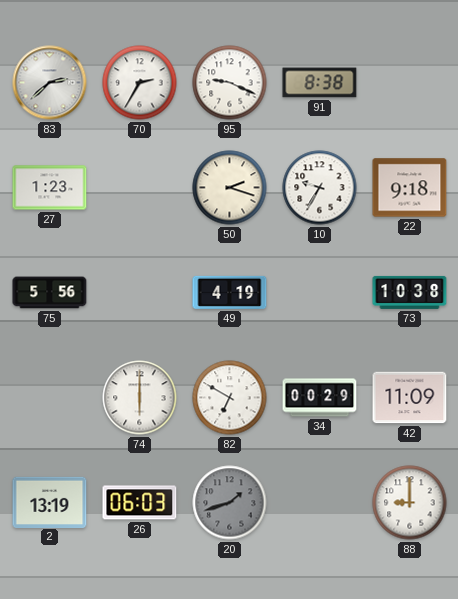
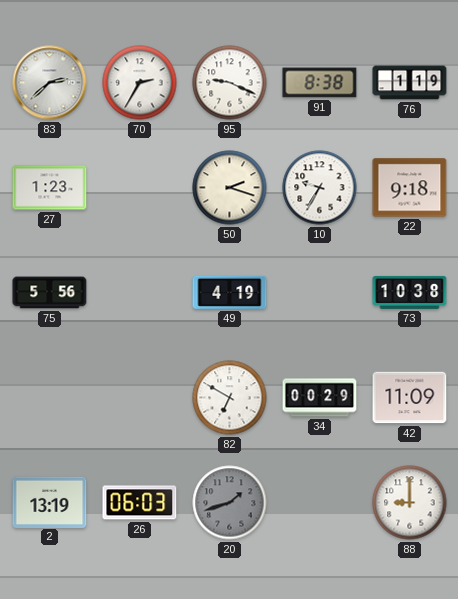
76: none -> 1:19
74: 6:00 -> none
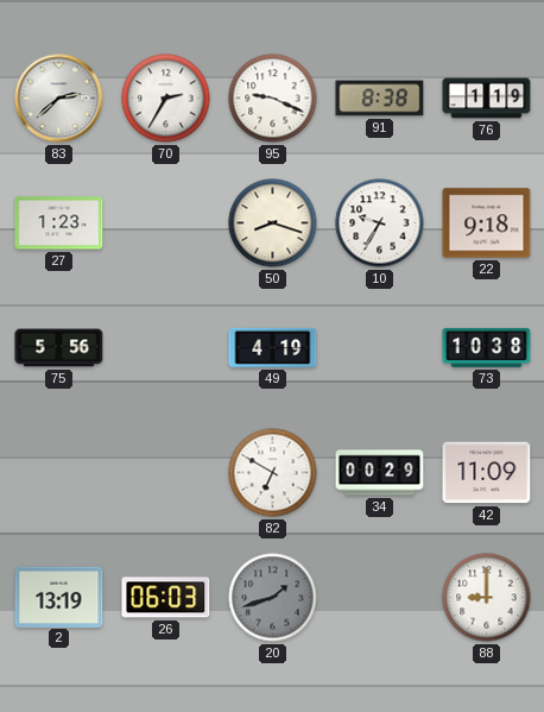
50: 2:18 -> 8:18
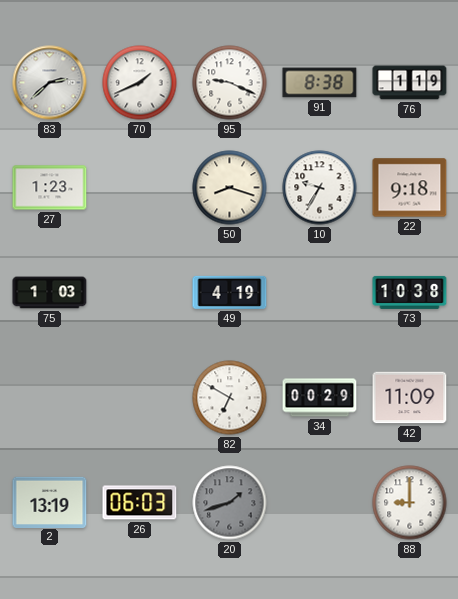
70: 2:35 -> 1:41
75: 5:56 -> 1:03
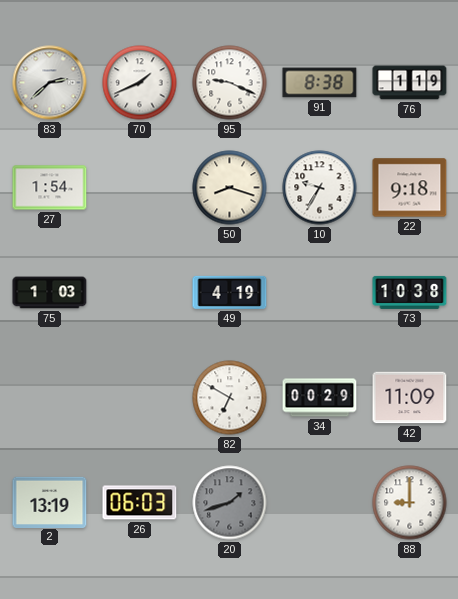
27: 1:23 -> 1:54
